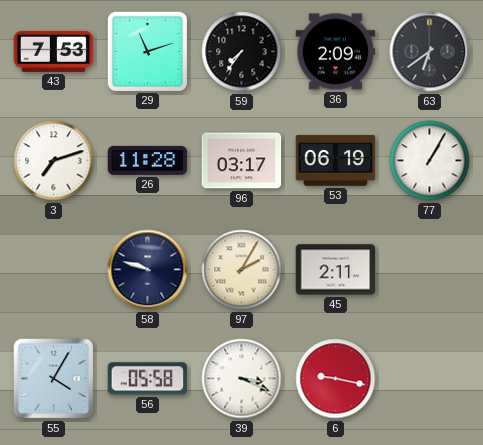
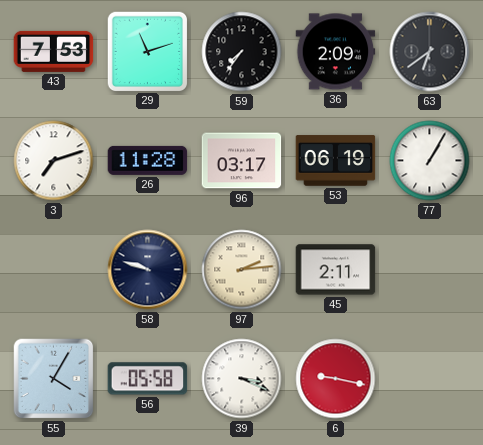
97: 2:05 -> 2:14
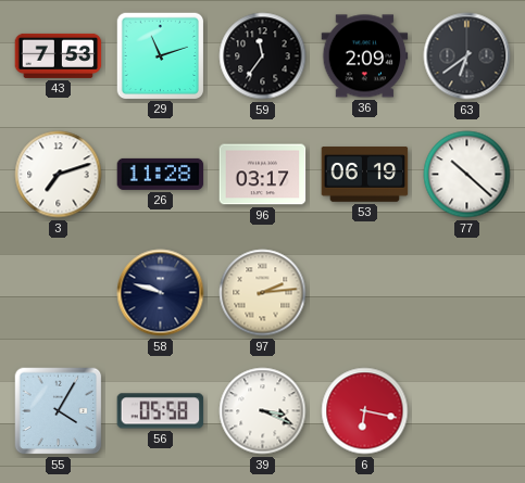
59: 7:36 -> 11:36
77: 1:05 -> 10:22
45: 2:11 -> none
6: 9:17 -> 6:17
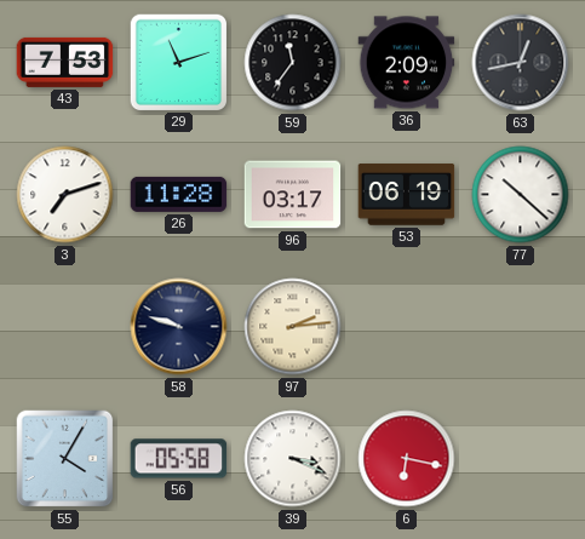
63: 6:39 -> 12:43
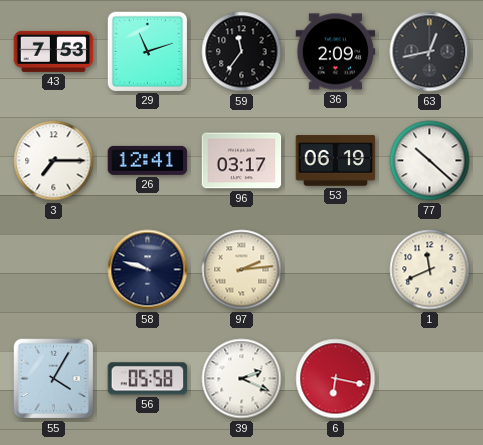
3: 7:12 -> 7:15
26: 11:28 -> 12:41
1: none -> 11:41
39: 3:19 -> 2:19
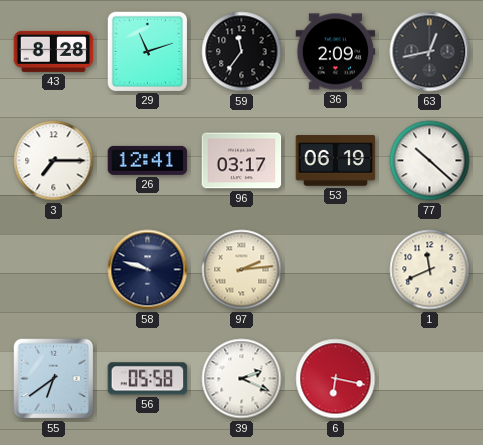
43: 7:53 -> 8:28
55: 4:05 -> 6:39
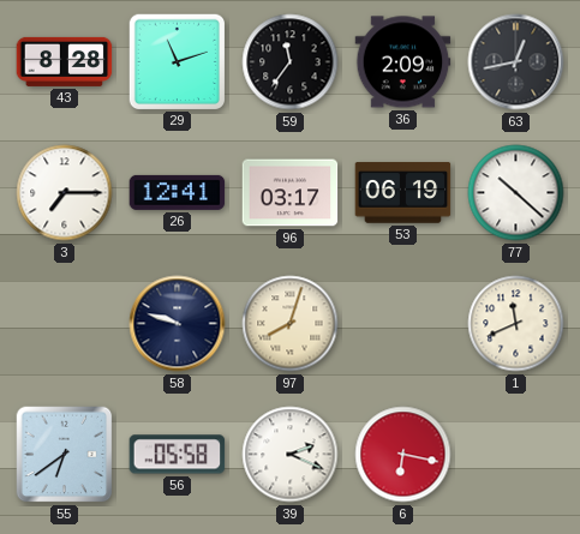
97: 2:14 -> 8:03
